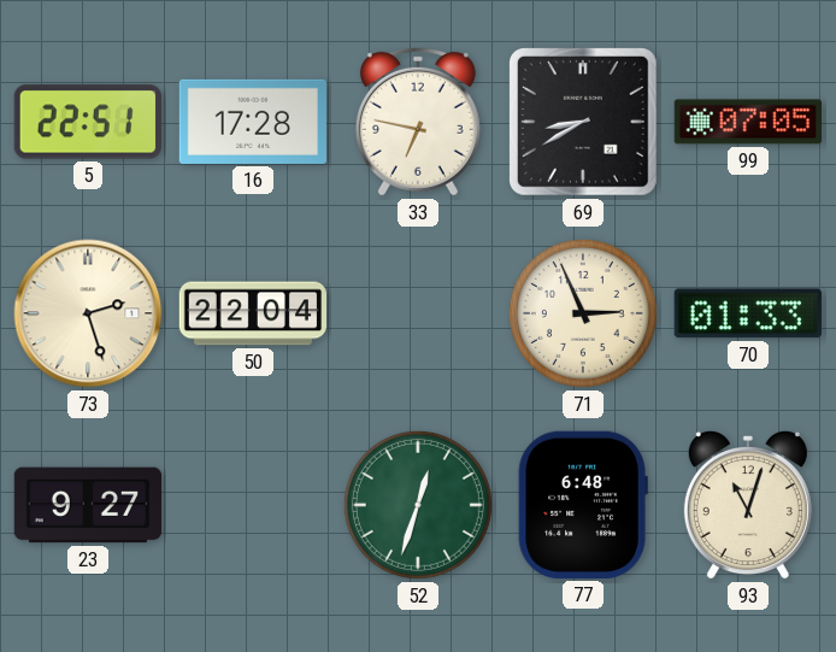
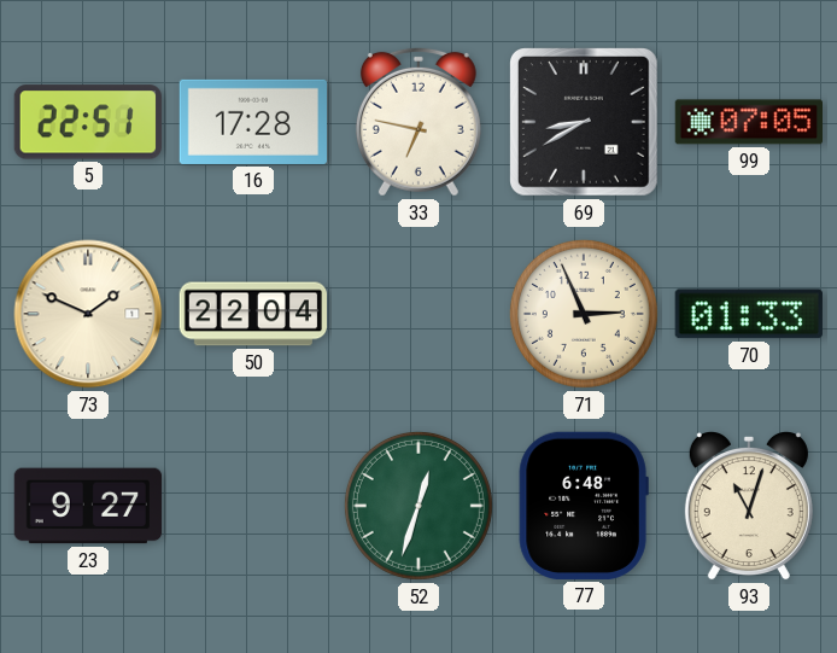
73: 2:27 -> 1:49
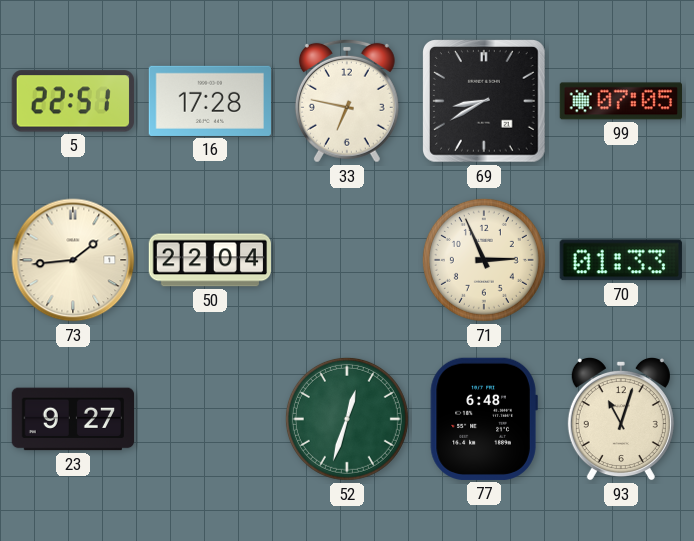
73: 1:49 -> 1:44
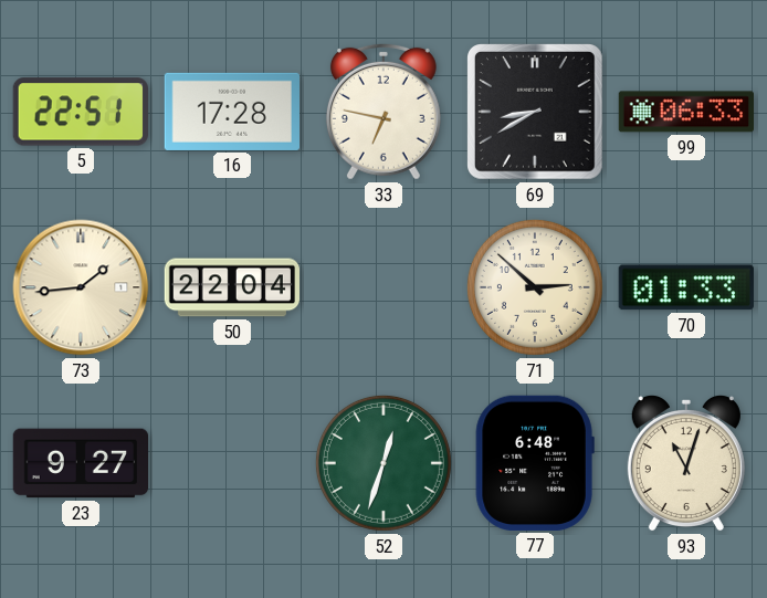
99: 07:05 -> 06:33
71: 2:56 -> 2:52
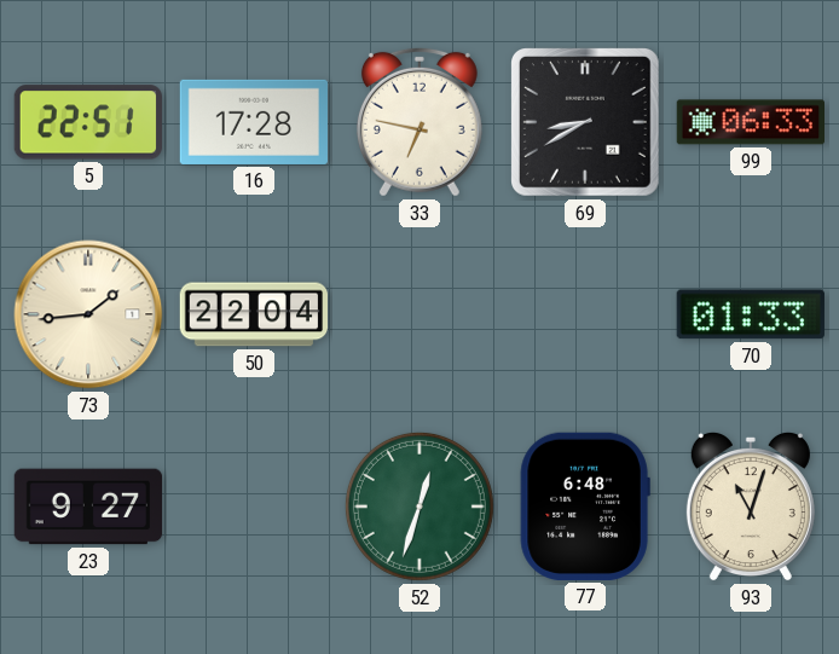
71: 2:52 -> none
